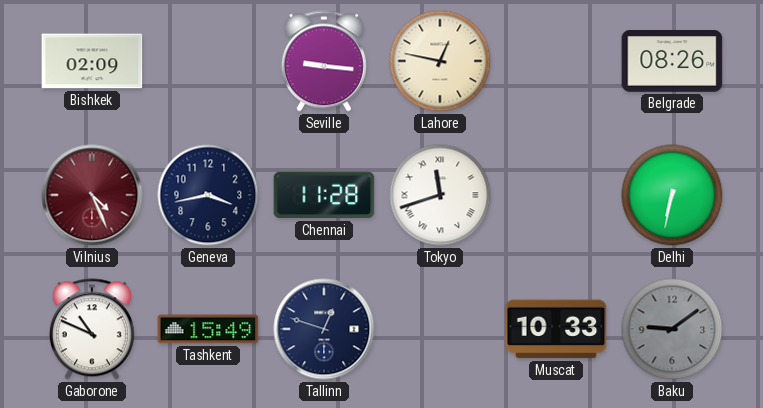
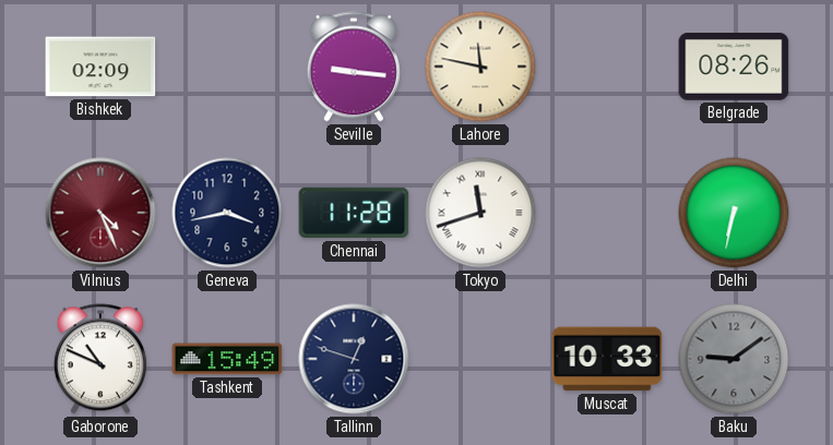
Lahore: 12:47 -> 11:47
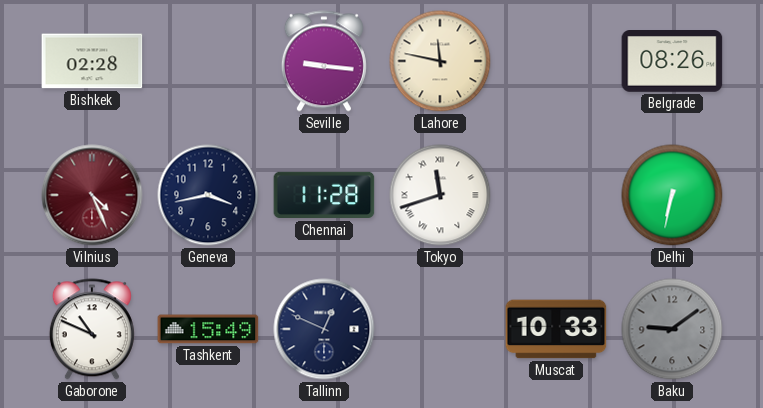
Bishkek: 02:09 -> 02:28
Tallinn: 12:48 -> 12:49
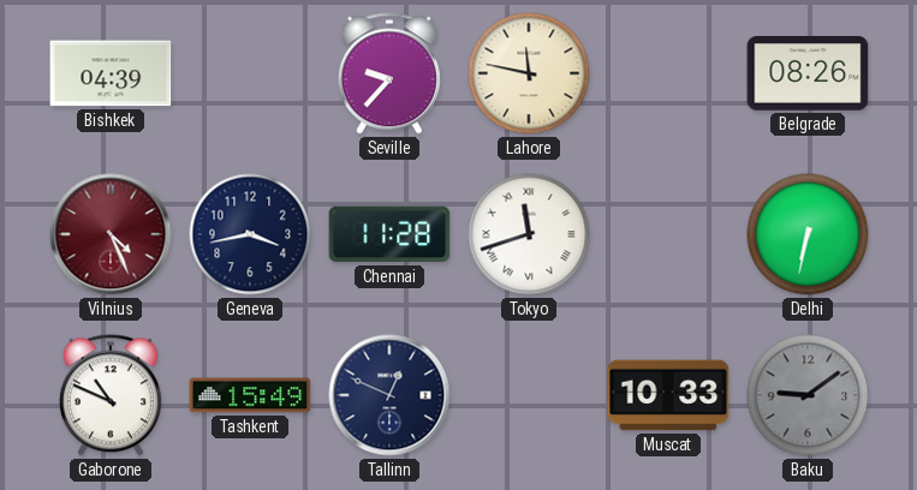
Bishkek: 02:28 -> 04:39
Seville: 9:16 -> 9:37
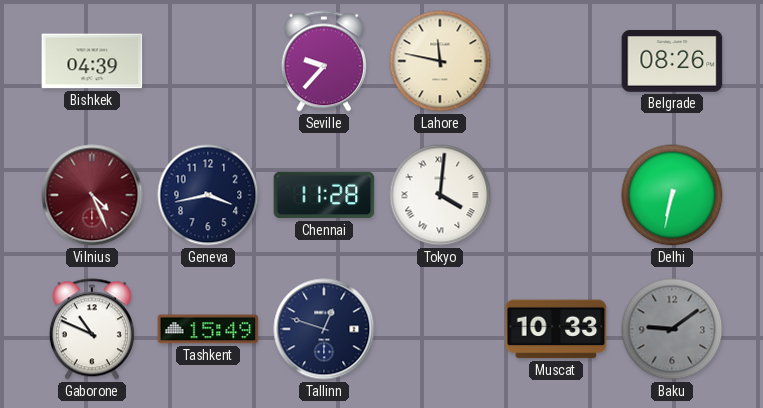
Tokyo: 11:42 -> 4:01
Tallinn: 12:49 -> 12:48
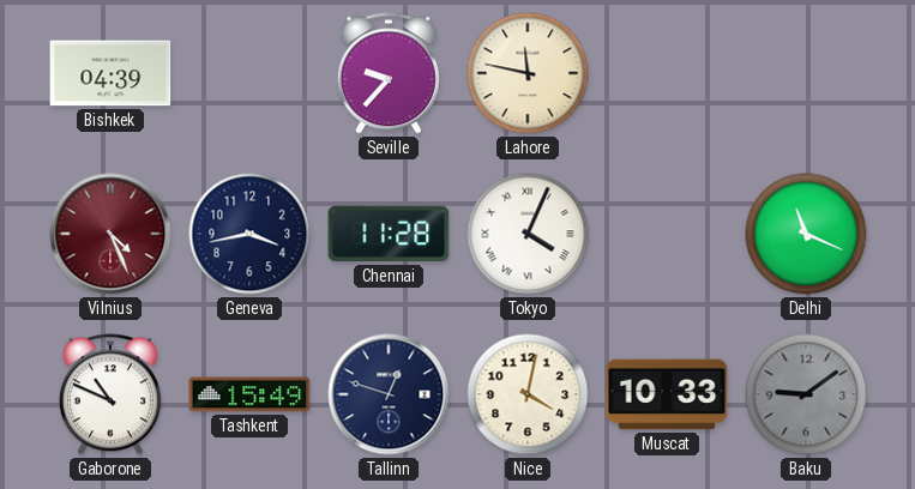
Belgrade: 08:26 -> none
Tokyo: 4:01 -> 4:04
Delhi: 6:32 -> 11:19
Nice: none -> 4:02
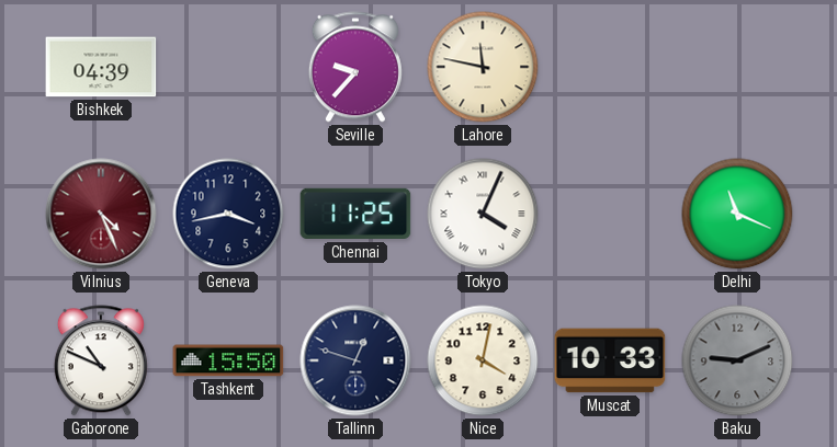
Chennai: 11:28 -> 11:25
Tashkent: 15:49 -> 15:50
Baku: 9:09 -> 9:11
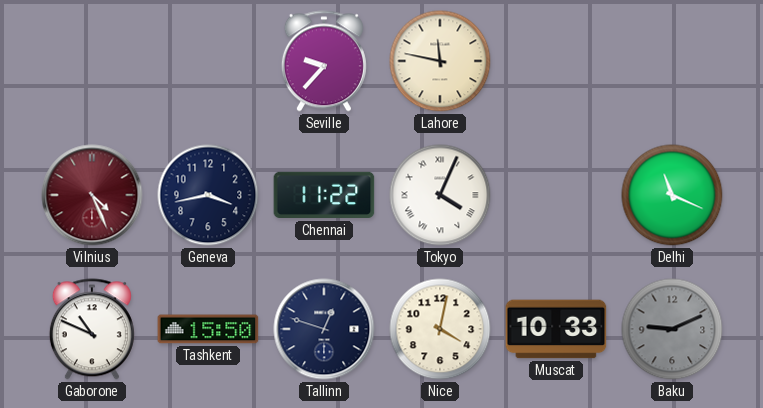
Bishkek: 04:39 -> none
Chennai: 11:25 -> 11:22
